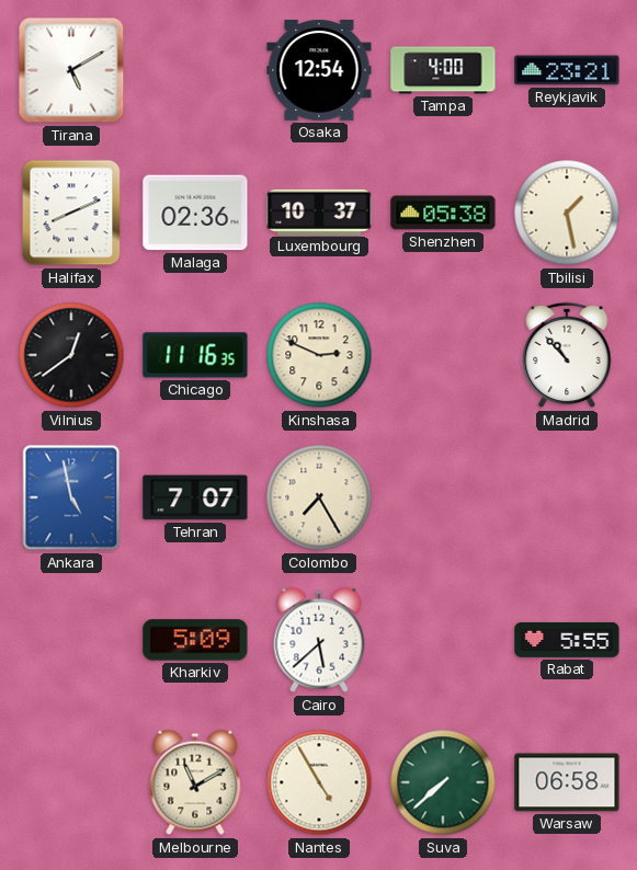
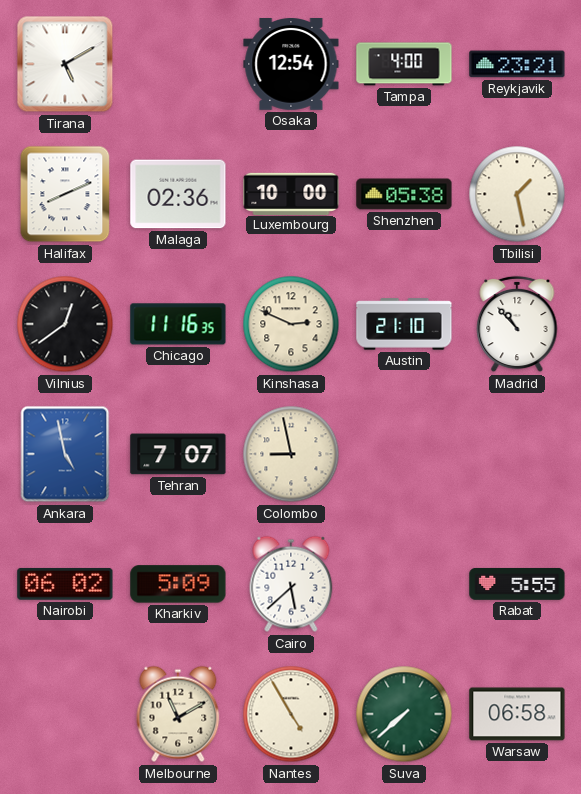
Luxembourg: 10:37 -> 10:00
Austin: none -> 21:10
Colombo: 7:25 -> 8:58
Nairobi: none -> 06:02
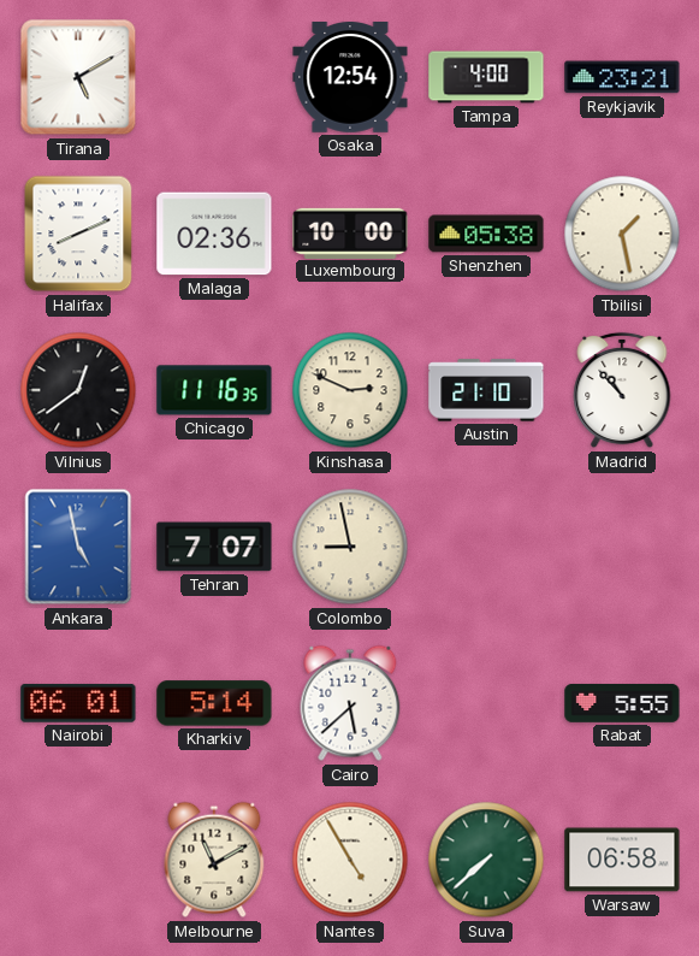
Nairobi: 06:02 -> 06:01
Kharkiv: 5:09 -> 5:14
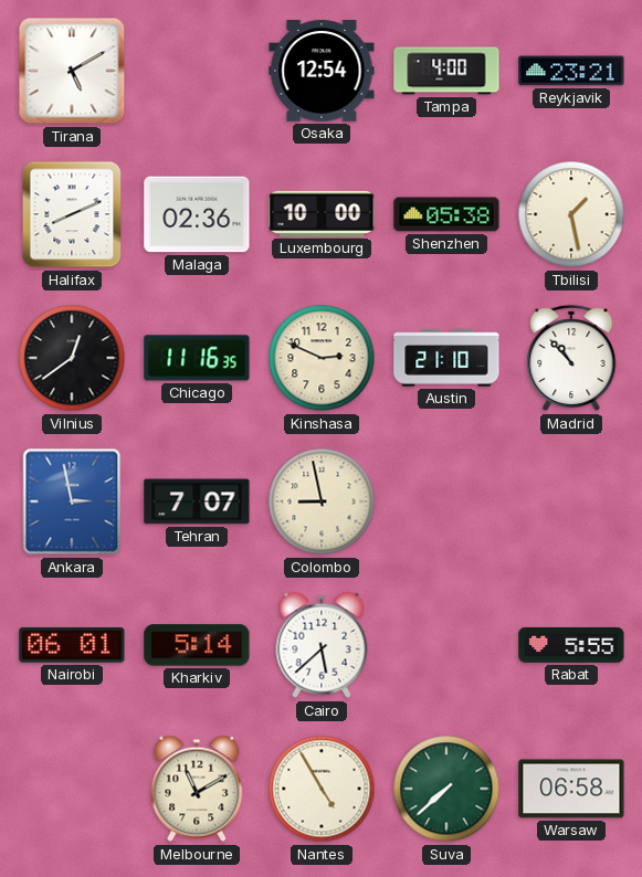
Ankara: 4:58 -> 2:58
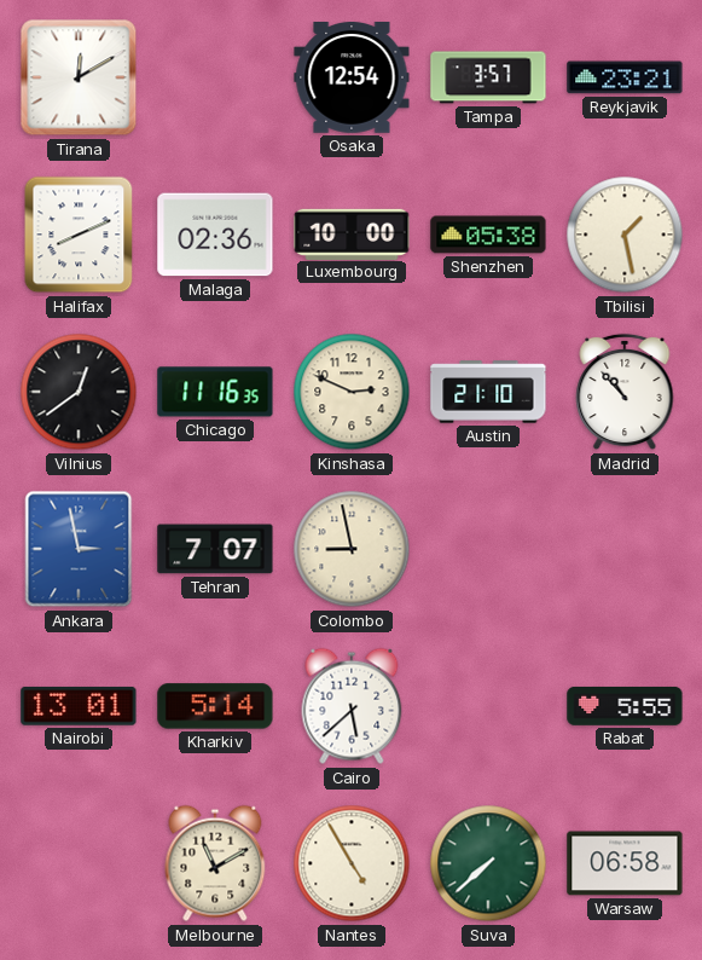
Tirana: 5:10 -> 12:10
Tampa: 4:00 -> 3:57
Nairobi: 06:01 -> 13:01
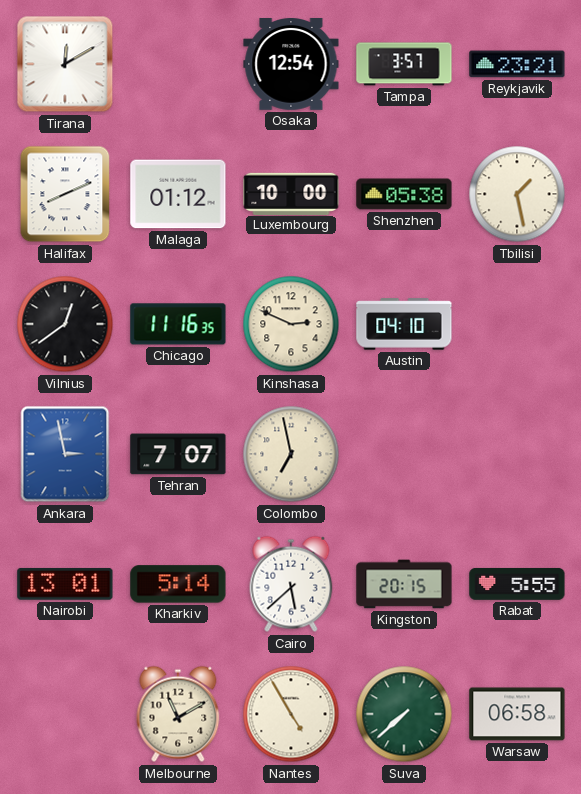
Malaga: 02:36 -> 01:12
Austin: 21:10 -> 04:10
Madrid: 10:53 -> none
Colombo: 8:58 -> 6:58
Kingston: none -> 20:15
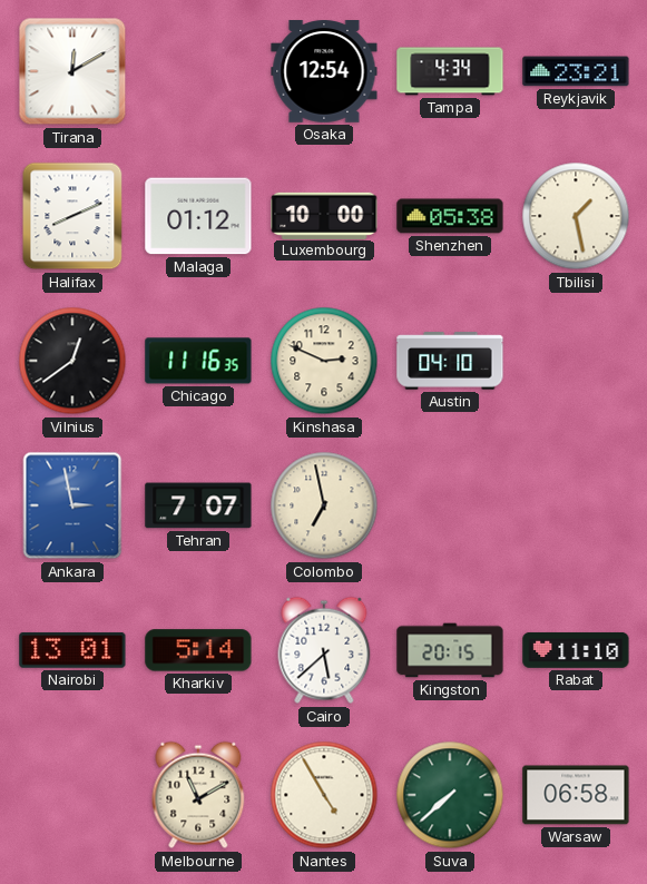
Tampa: 3:57 -> 4:34
Rabat: 5:55 -> 11:10
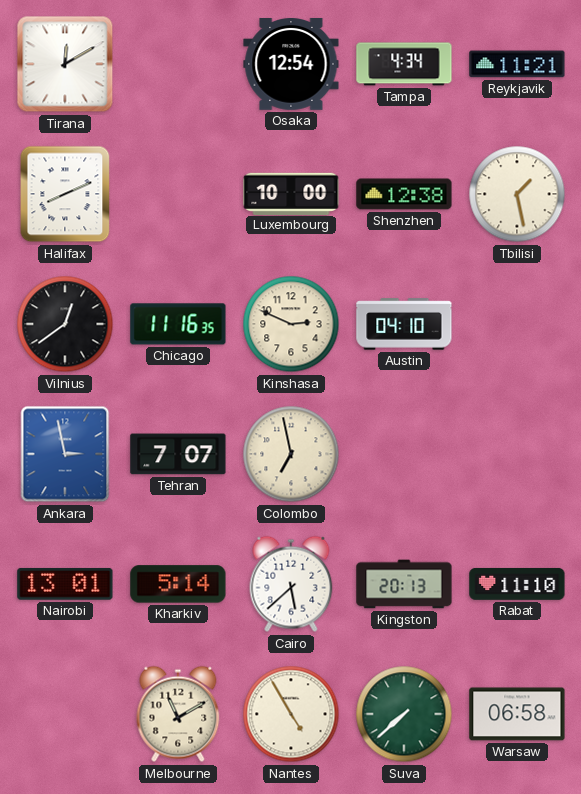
Reykjavik: 23:21 -> 11:21
Malaga: 01:12 -> none
Shenzhen: 05:38 -> 12:38
Kingston: 20:15 -> 20:13
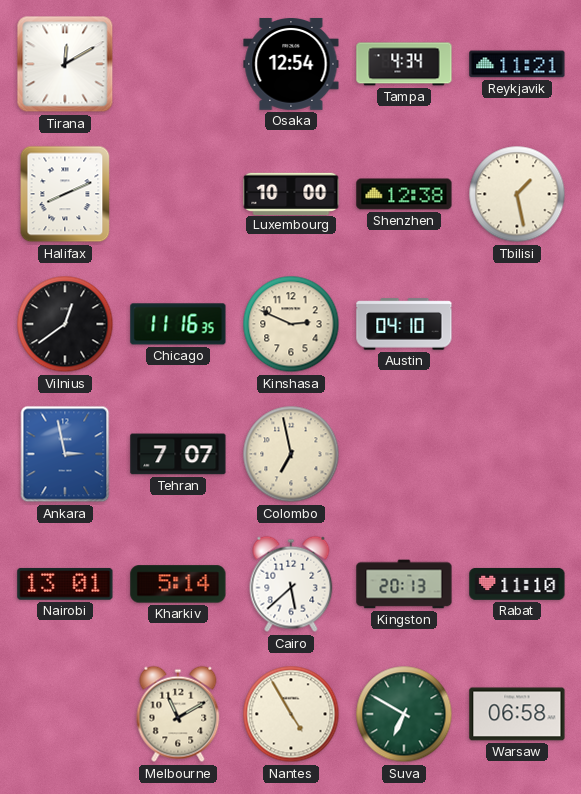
Suva: 7:38 -> 6:50
